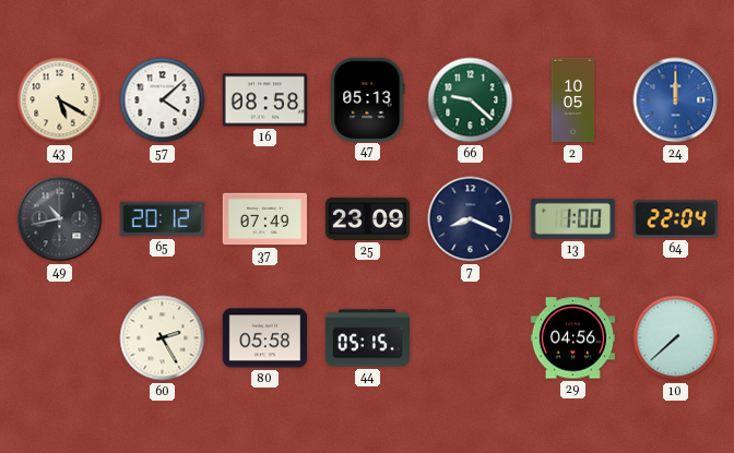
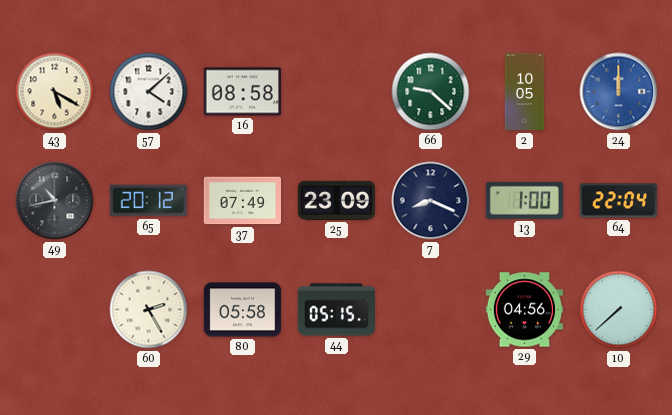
47: 05:13 -> none
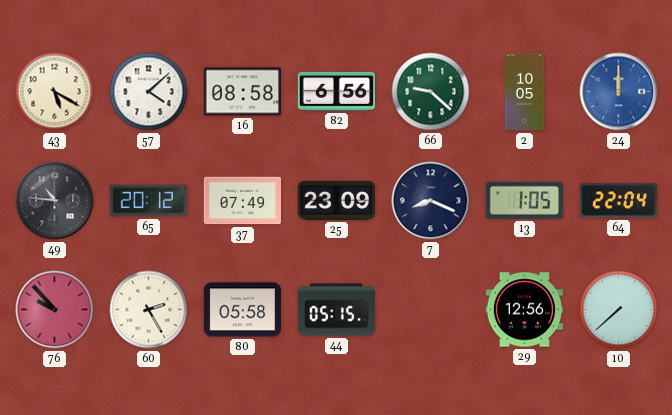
82: none -> 6:56
49: 10:43 -> 10:46
13: 1:00 -> 1:05
76: none -> 9:53
29: 04:56 -> 12:56
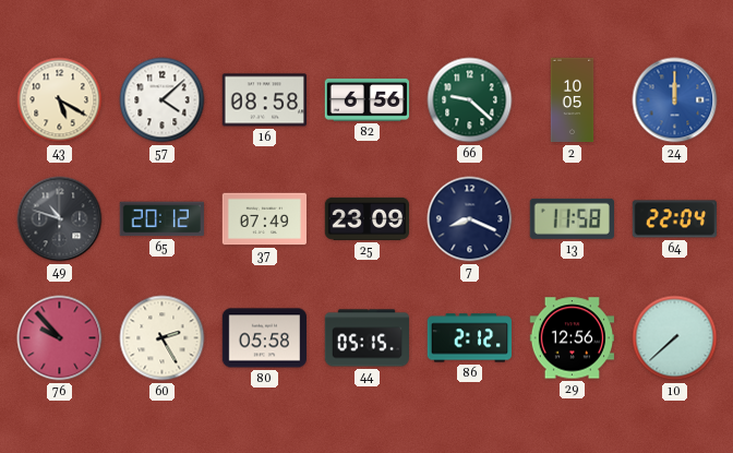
49: 10:46 -> 10:48
13: 1:05 -> 11:58
86: none -> 2:12
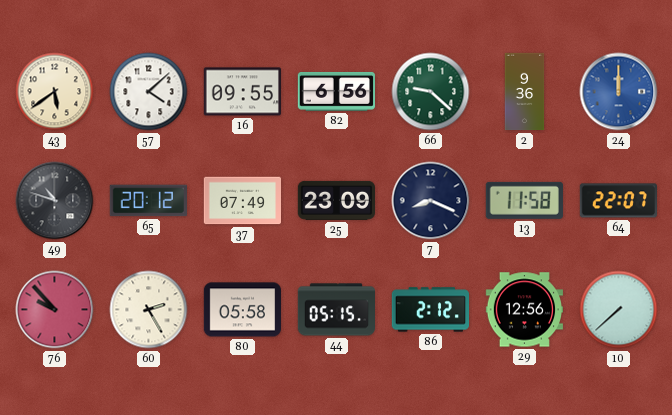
43: 5:20 -> 5:39
16: 08:58 -> 09:55
2: 10:05 -> 9:36
64: 22:04 -> 22:07
